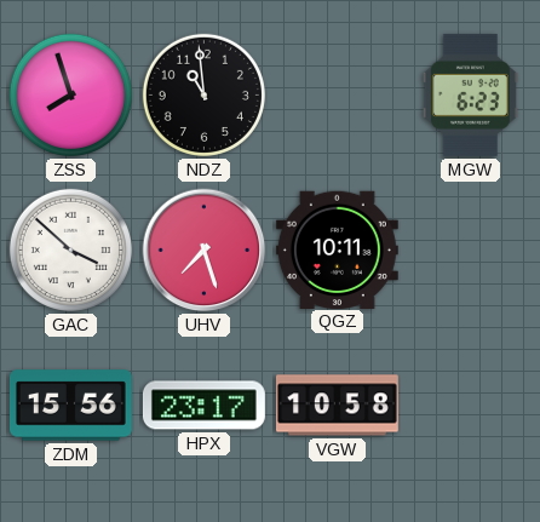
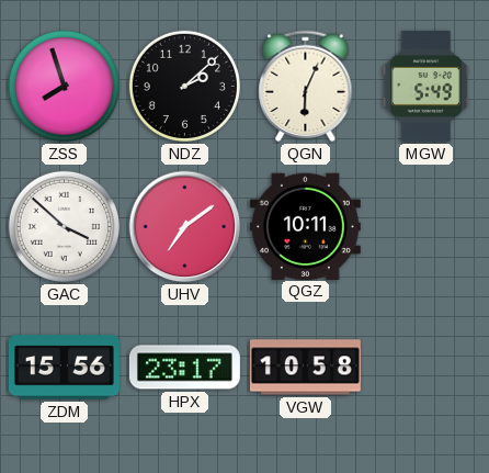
NDZ: 10:59 -> 2:08
QGN: none -> 6:04
MGW: 6:23 -> 5:49
UHV: 7:27 -> 7:09
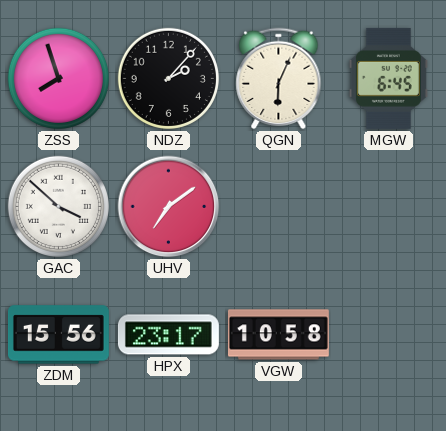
NDZ: 2:08 -> 2:07
MGW: 5:49 -> 6:45
QGZ: 10:11 -> none
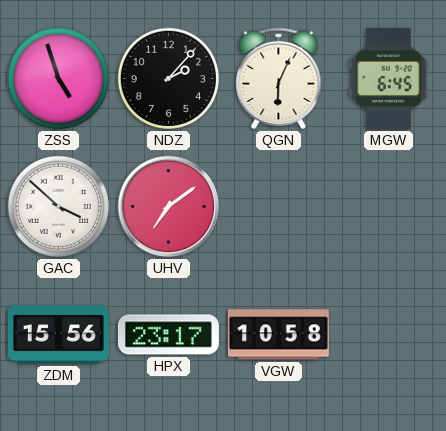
ZSS: 7:57 -> 4:57
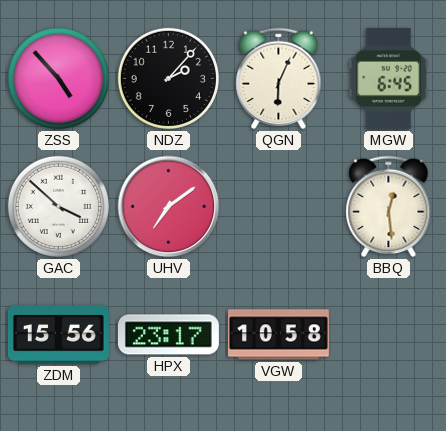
ZSS: 4:57 -> 4:53
BBQ: none -> 12:29
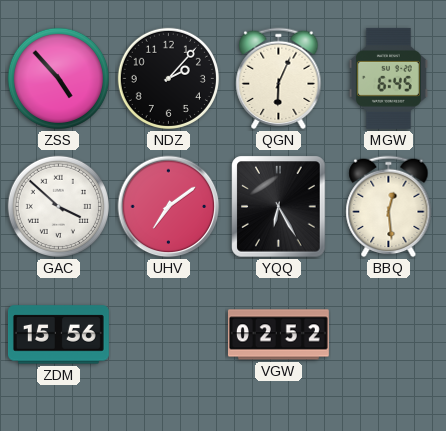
YQQ: none -> 6:25
HPX: 23:17 -> none
VGW: 10:58 -> 02:52
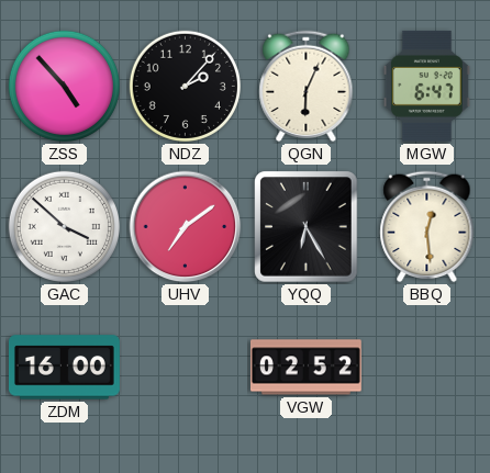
MGW: 6:45 -> 6:47
ZDM: 15:56 -> 16:00
